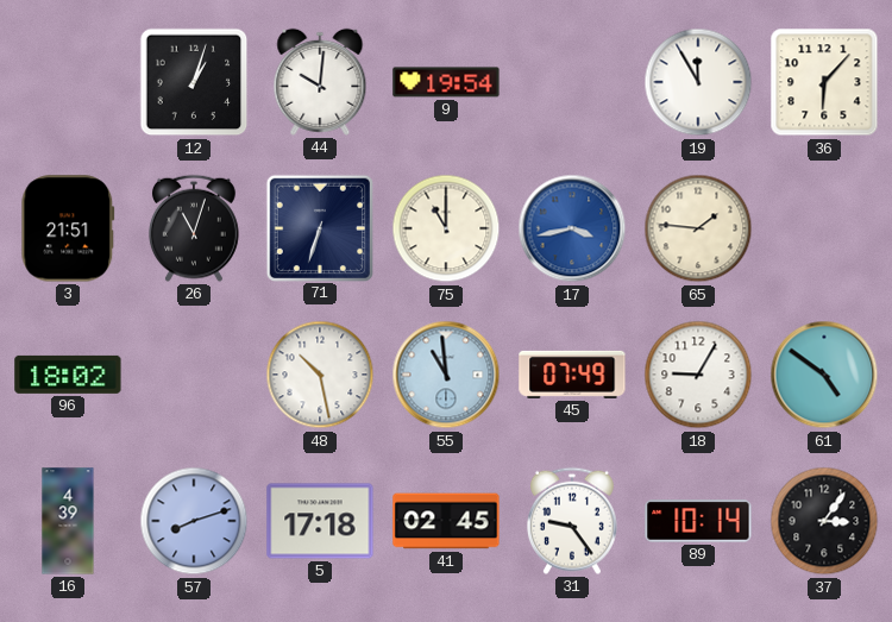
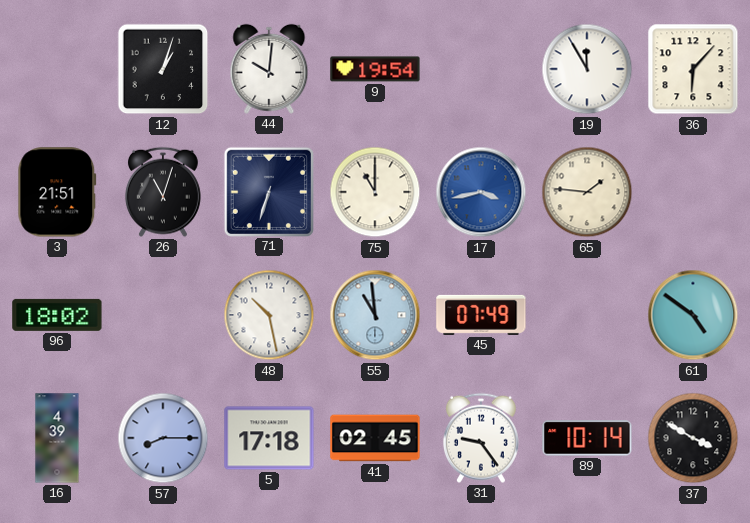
18: 9:05 -> none
57: 8:12 -> 8:15
37: 3:06 -> 3:50
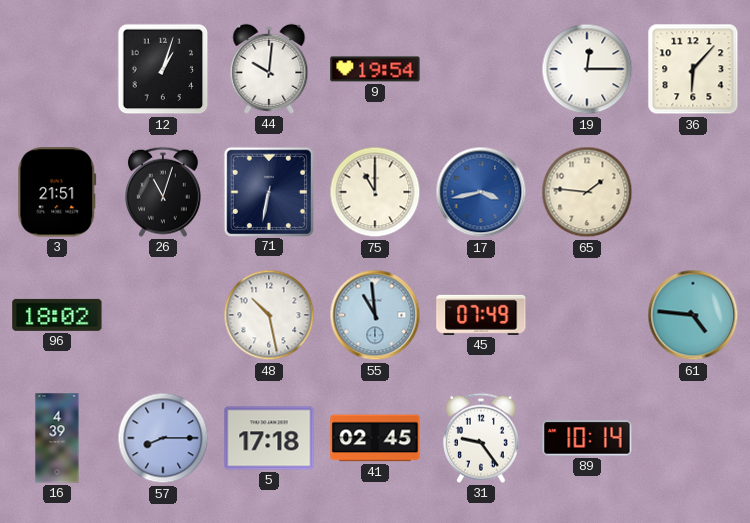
19: 11:55 -> 12:15
71: 6:33 -> 6:32
61: 4:51 -> 4:46
37: 3:50 -> none
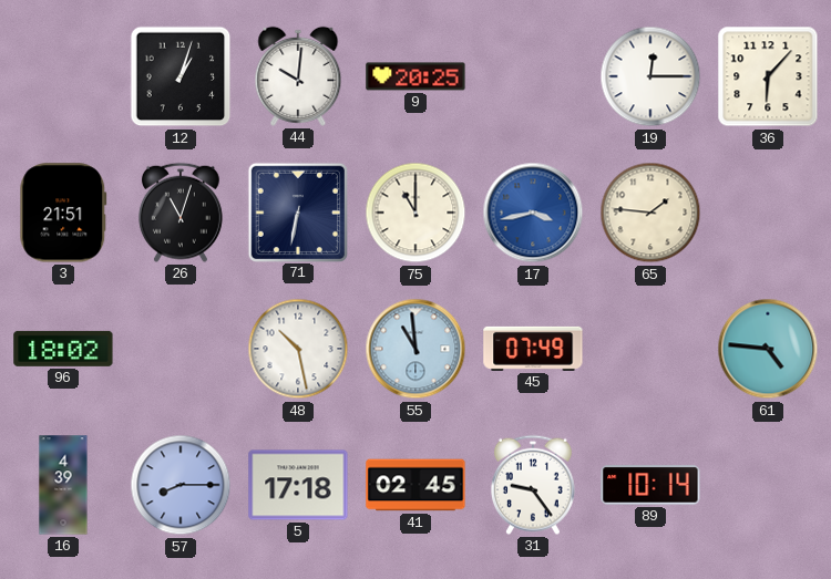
9: 19:54 -> 20:25
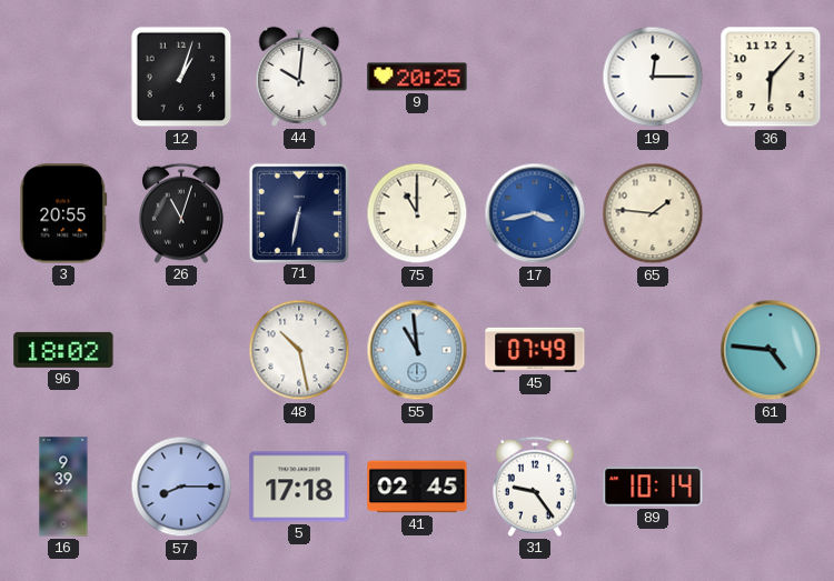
3: 21:51 -> 20:55
16: 4:39 -> 9:39
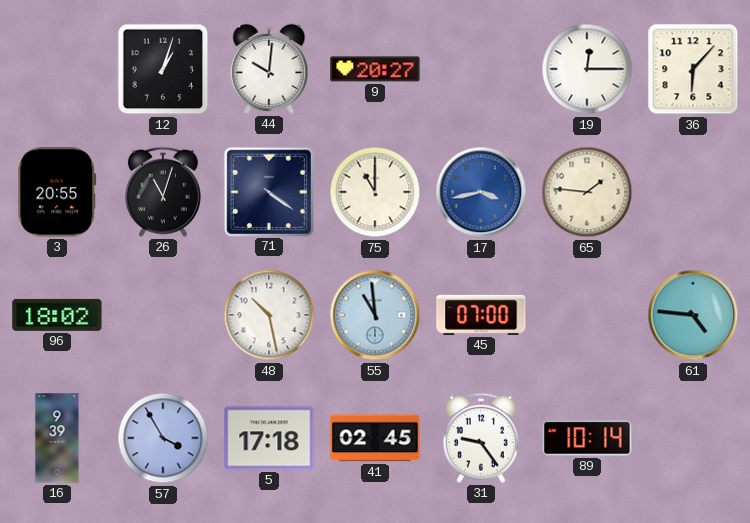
9: 20:25 -> 20:27
71: 6:32 -> 4:21
45: 07:49 -> 07:00
57: 8:15 -> 3:55
